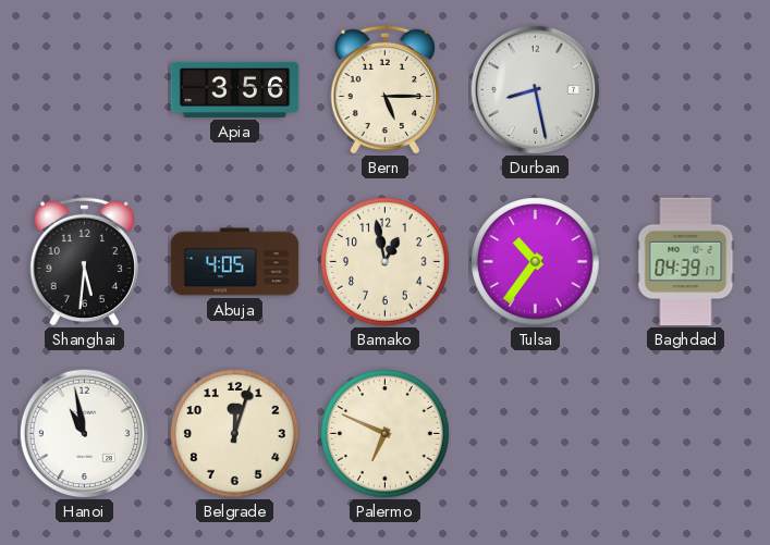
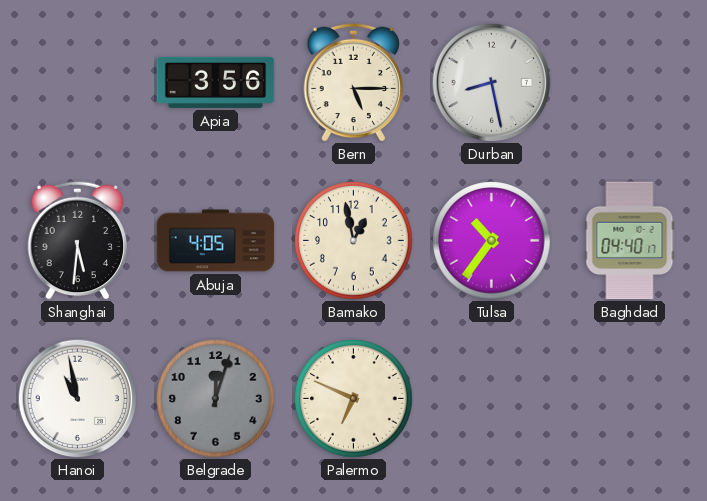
Baghdad: 04:39 -> 04:40
Belgrade dial: cream -> grey
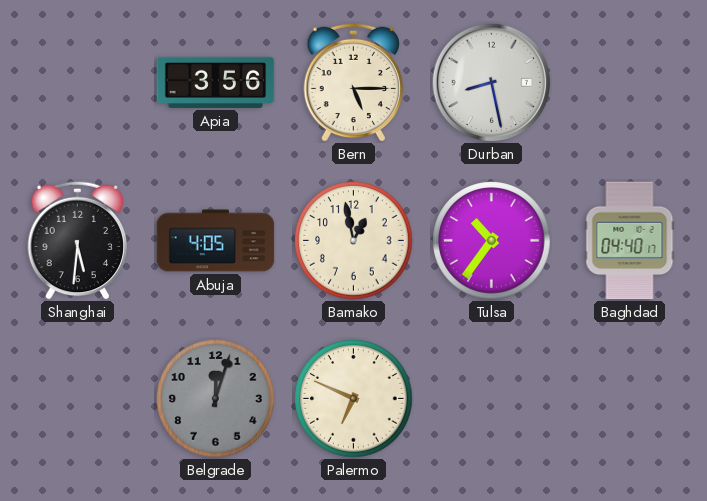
Hanoi: 10:58 -> none
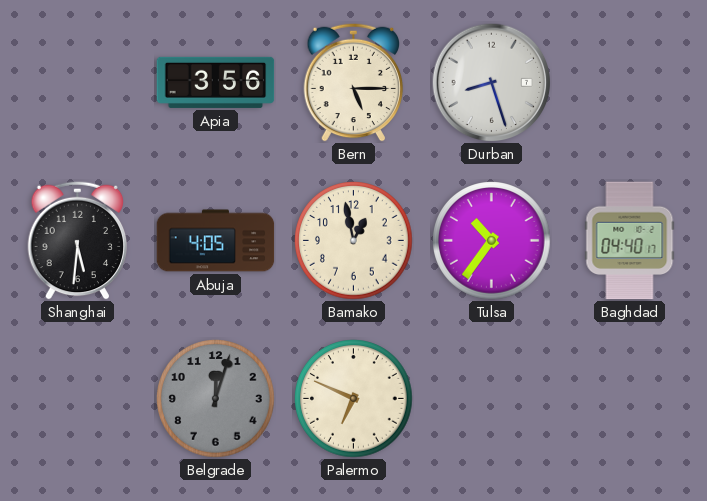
Durban: 8:28 -> 8:27
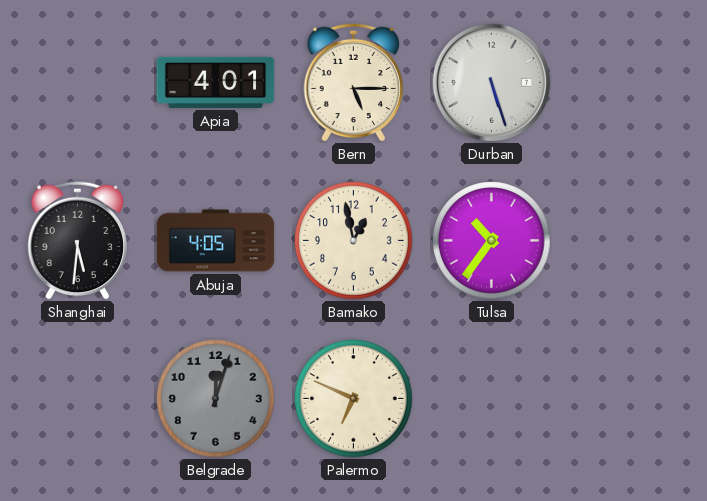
Apia: 3:56 -> 4:01
Durban: 8:27 -> 5:27
Baghdad: 04:40 -> none
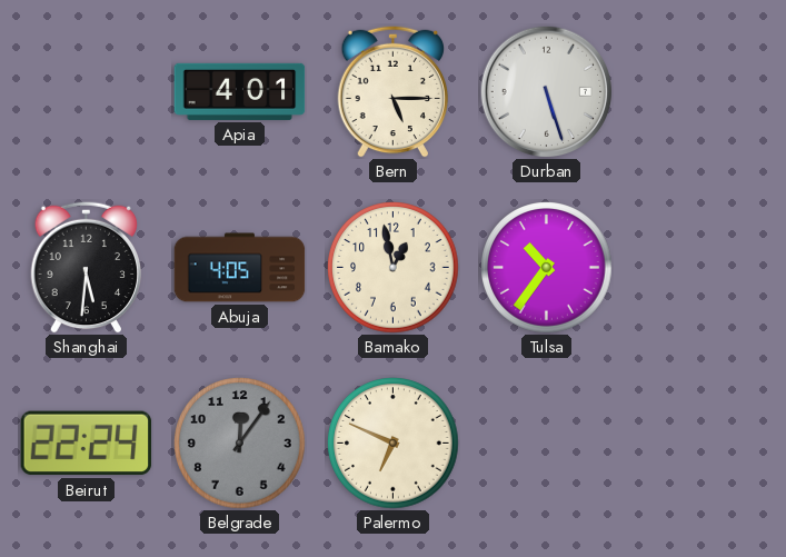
Beirut: none -> 22:24
Belgrade: 12:03 -> 12:06
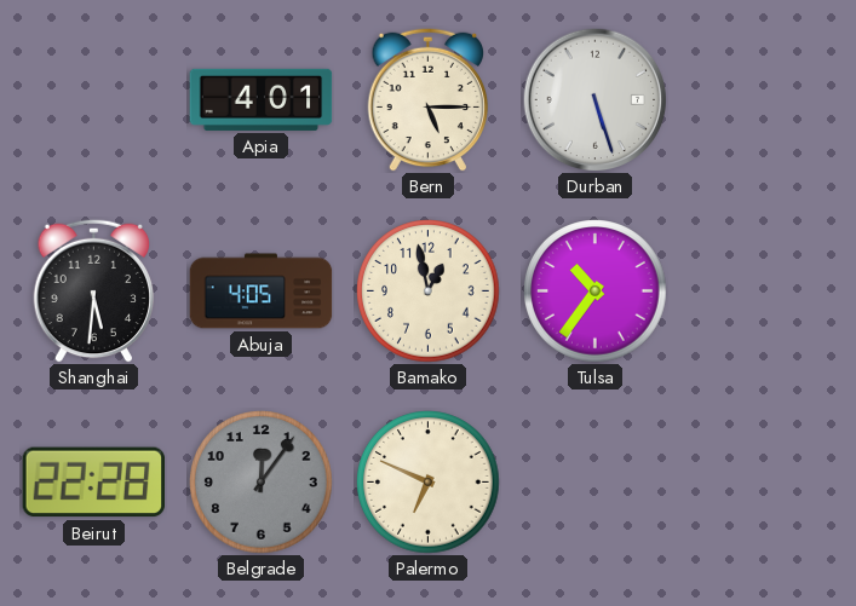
Beirut: 22:24 -> 22:28
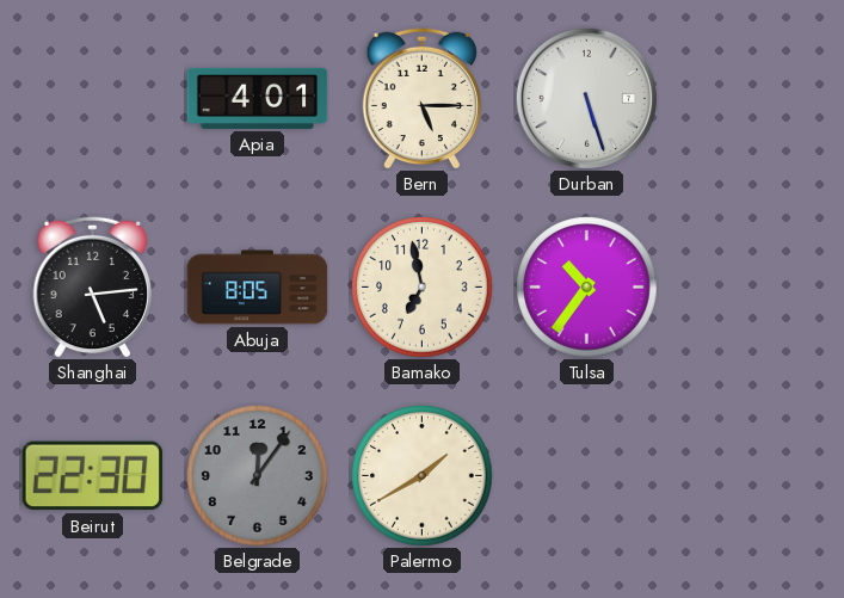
Shanghai: 5:31 -> 5:14
Abuja: 4:05 -> 8:05
Bamako: 12:58 -> 6:58
Beirut: 22:28 -> 22:30
Palermo: 6:49 -> 1:40
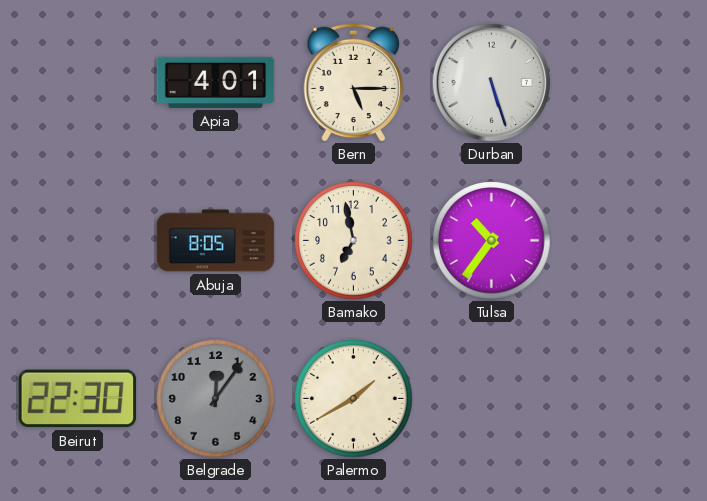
Shanghai: 5:14 -> none
